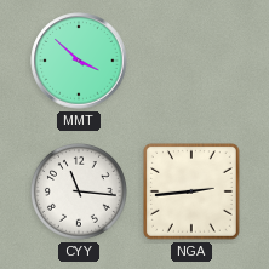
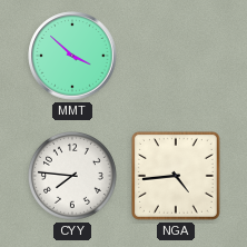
CYY: 11:16 -> 7:46
NGA: 2:44 -> 4:44
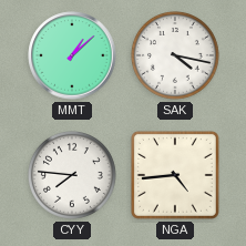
MMT: 3:52 -> 1:08
SAK: none -> 4:17
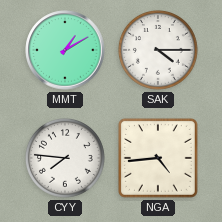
MMT: 1:08 -> 1:10
SAK: 4:17 -> 4:15
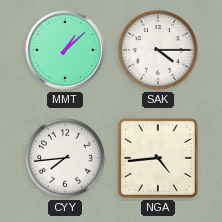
MMT: 1:10 -> 1:08
CYY: 7:46 -> 7:44
